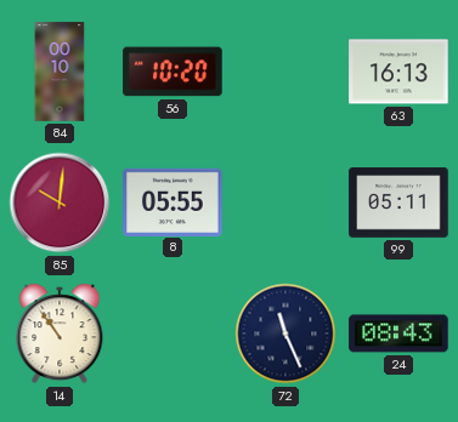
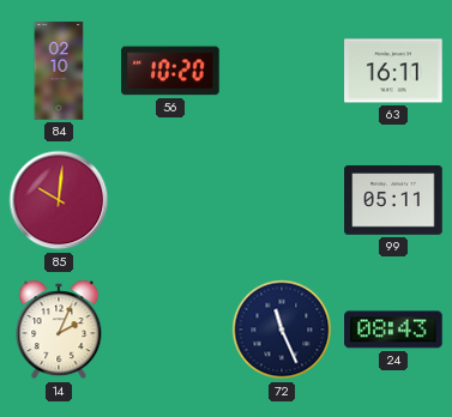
84: 00:10 -> 02:10
63: 16:13 -> 16:11
8: 05:55 -> none
14: 10:54 -> 2:04
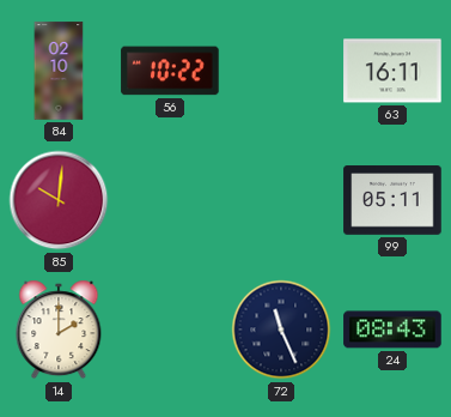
56: 10:20 -> 10:22
14: 2:04 -> 2:00
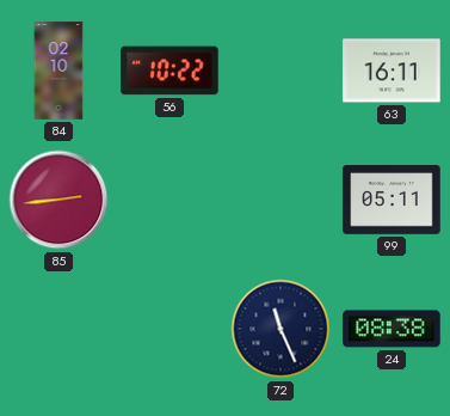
85: 10:01 -> 2:44
14: 2:00 -> none
24: 08:43 -> 08:38
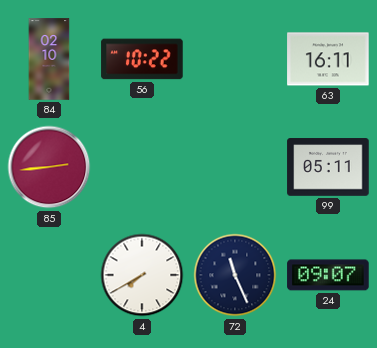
4: none -> 7:40
24: 08:38 -> 09:07
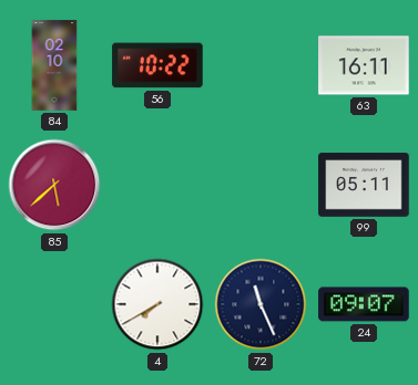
85: 2:44 -> 5:38
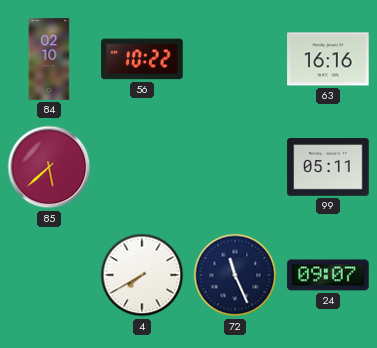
63: 16:11 -> 16:16
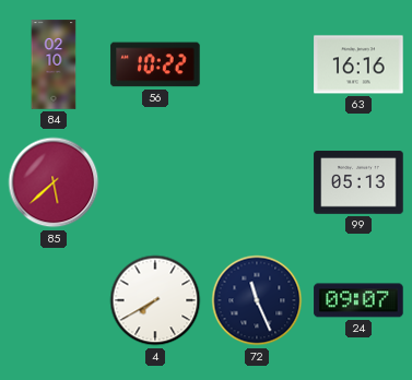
99: 05:11 -> 05:13
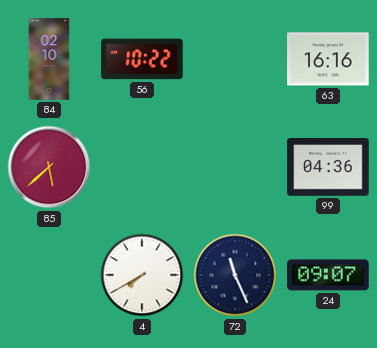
99: 05:13 -> 04:36
